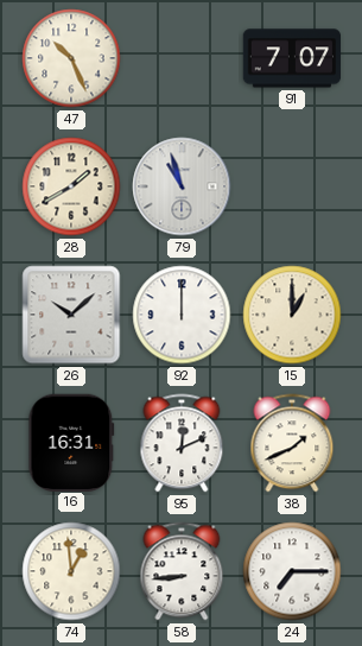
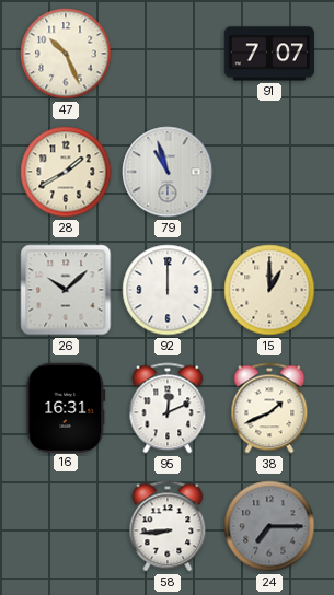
74: 12:59 -> none
24 dial: white -> grey
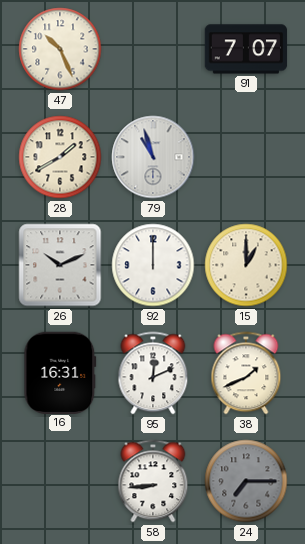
26: 10:08 -> 10:11
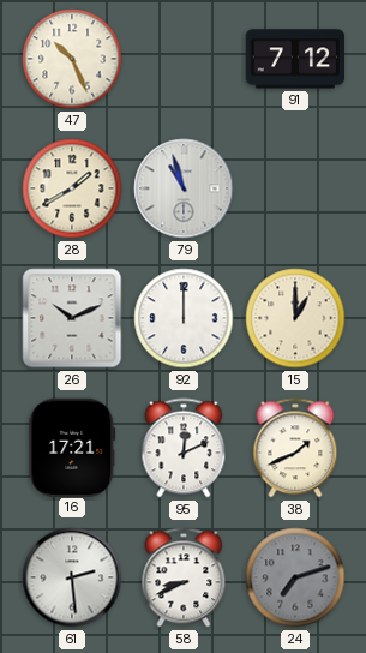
91: 7:07 -> 7:12
16: 16:31 -> 17:21
61: none -> 2:29
58: 8:44 -> 8:41
24: 7:15 -> 7:12
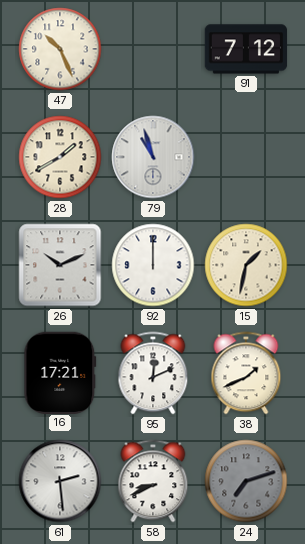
15: 1:00 -> 1:32
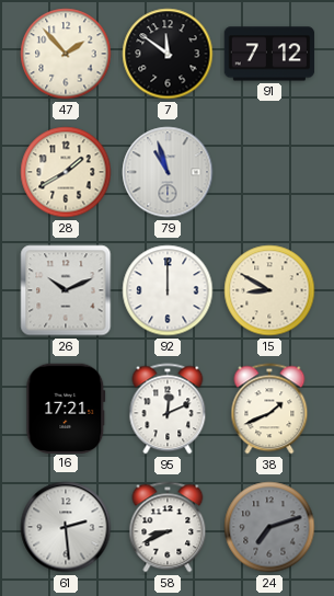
47: 10:26 -> 1:53
7: none -> 11:51
15: 1:32 -> 8:50
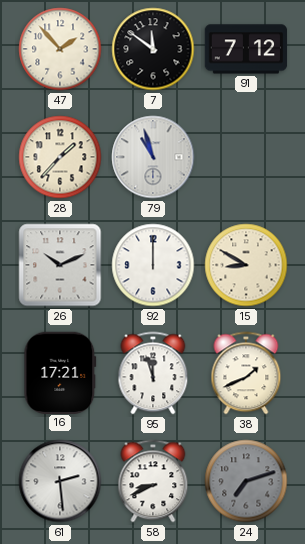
28: 1:40 -> 1:37
95: 12:11 -> 11:57
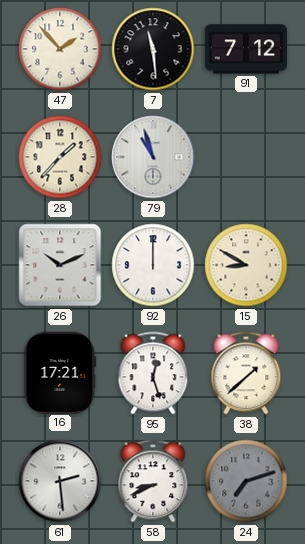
7: 11:51 -> 11:29
95: 11:57 -> 12:27
38: 1:41 -> 1:38
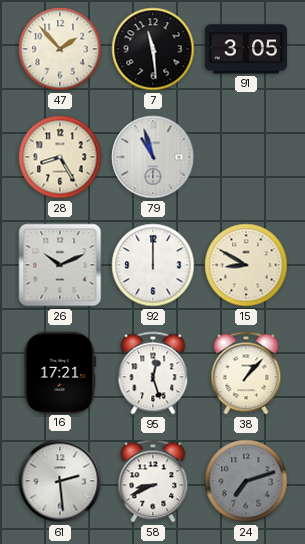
91: 7:12 -> 3:05
28: 1:37 -> 8:25
38: 1:38 -> 1:07
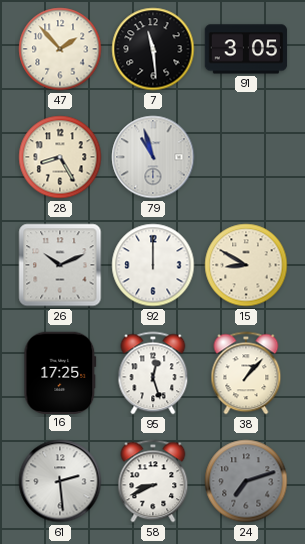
16: 17:21 -> 17:25
